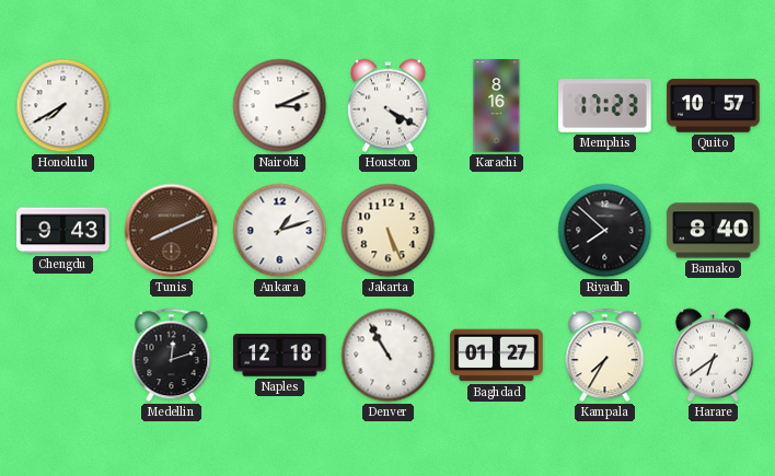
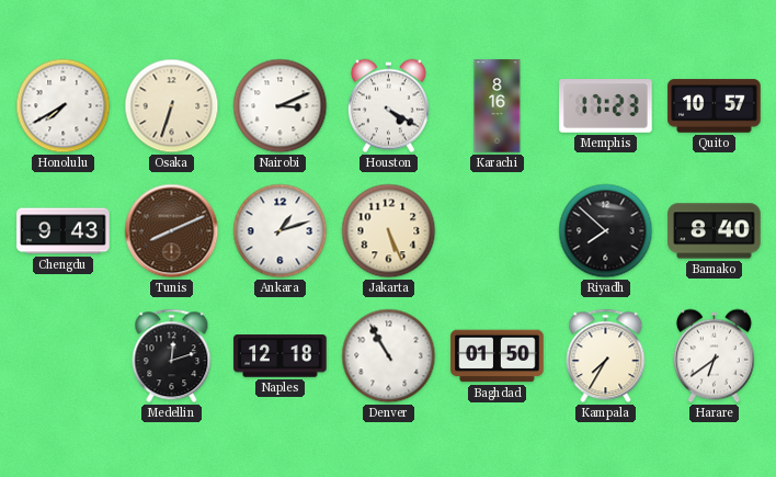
Osaka: none -> 6:33
Baghdad: 01:27 -> 01:50
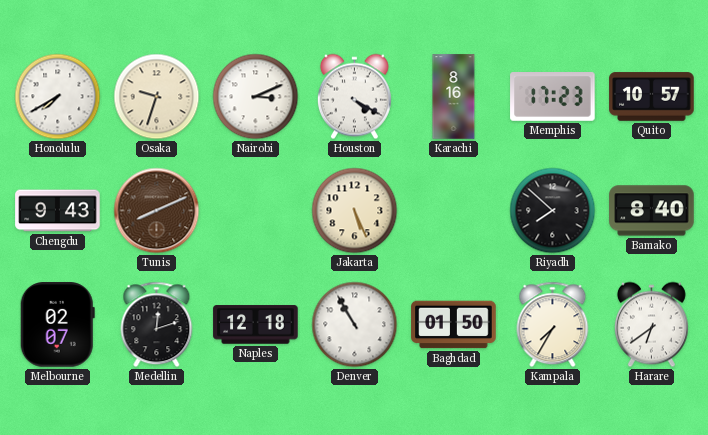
Osaka: 6:33 -> 9:33
Ankara: 1:12 -> none
Melbourne: none -> 02:07
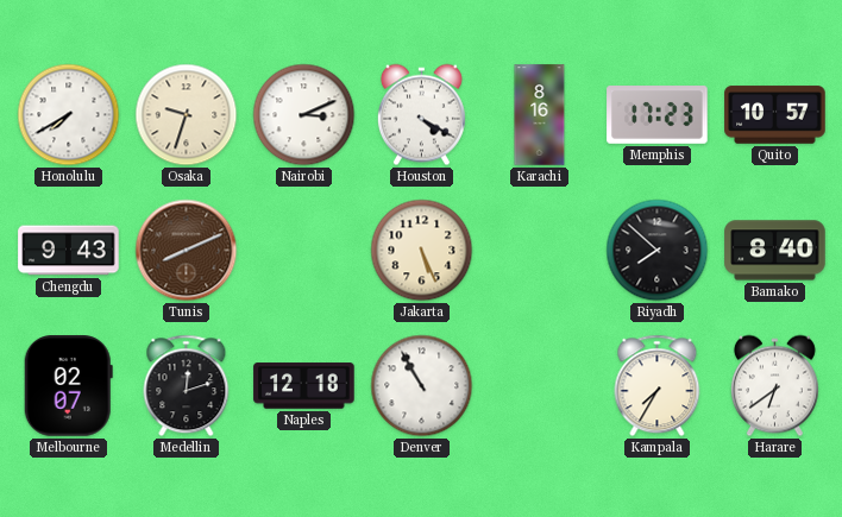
Baghdad: 01:50 -> none
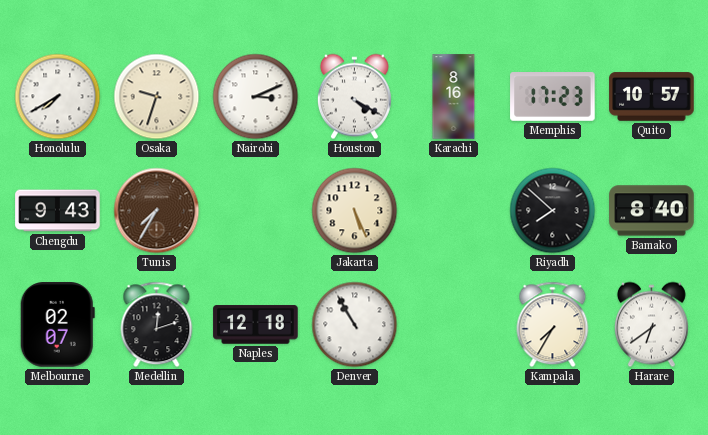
Tunis: 8:11 -> 7:35
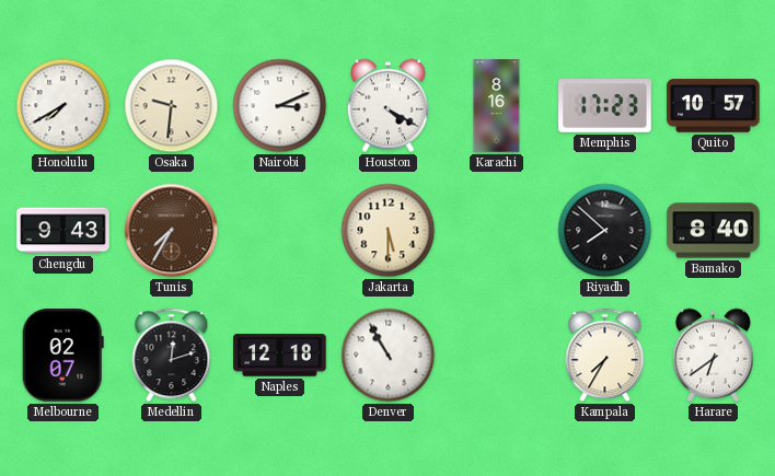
Osaka: 9:33 -> 9:31
Jakarta: 5:26 -> 5:30
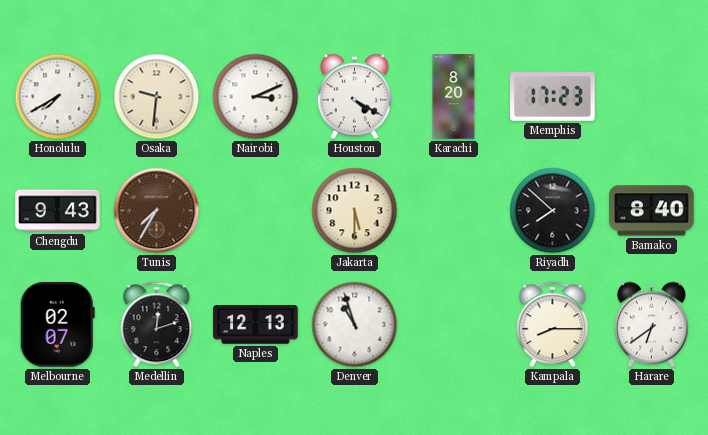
Karachi: 8:16 -> 8:20
Quito: 10:57 -> none
Naples: 12:18 -> 12:13
Denver: 10:55 -> 10:57
Kampala: 7:35 -> 8:15
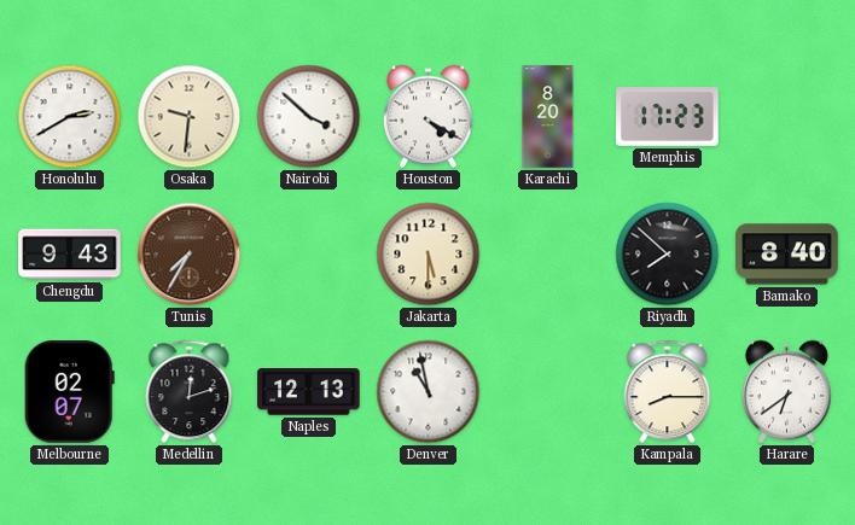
Honolulu: 7:40 -> 2:40
Nairobi: 3:11 -> 3:52
Denver: 10:57 -> 10:58
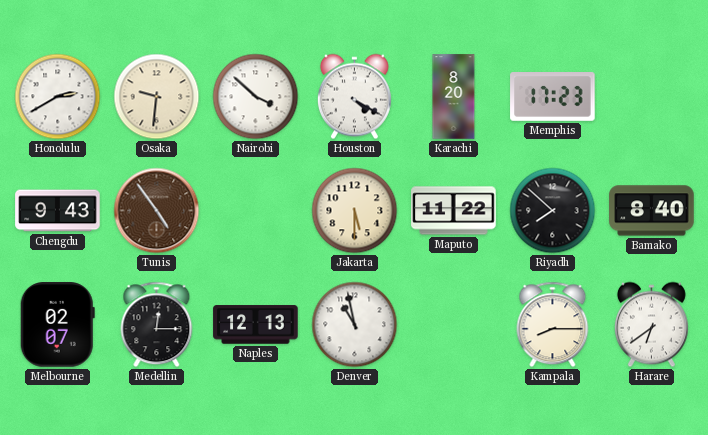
Tunis: 7:35 -> 4:54
Maputo: none -> 11:22
Medellin: 12:12 -> 12:15
